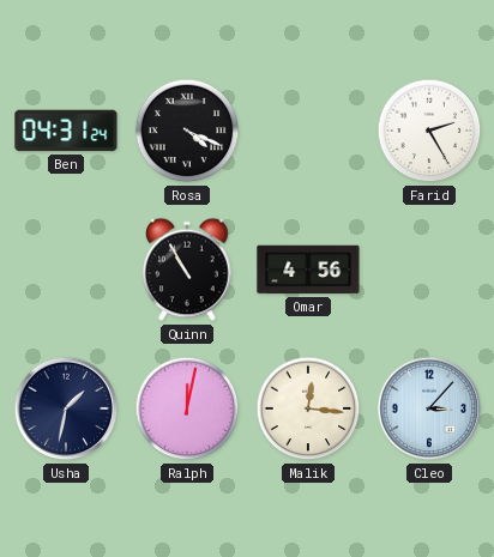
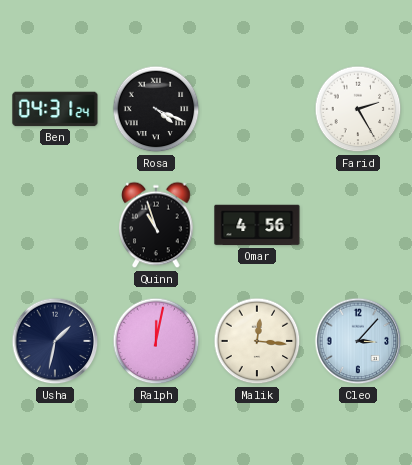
Quinn: 10:55 -> 10:57
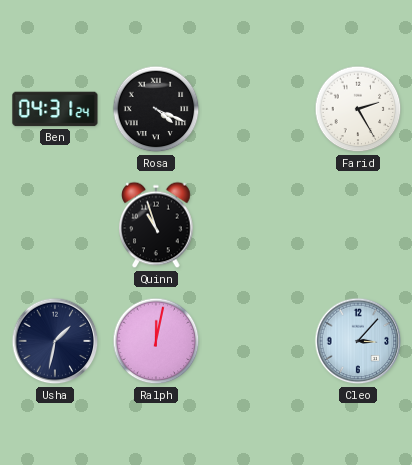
Omar: 4:56 -> none
Malik: 12:16 -> none
